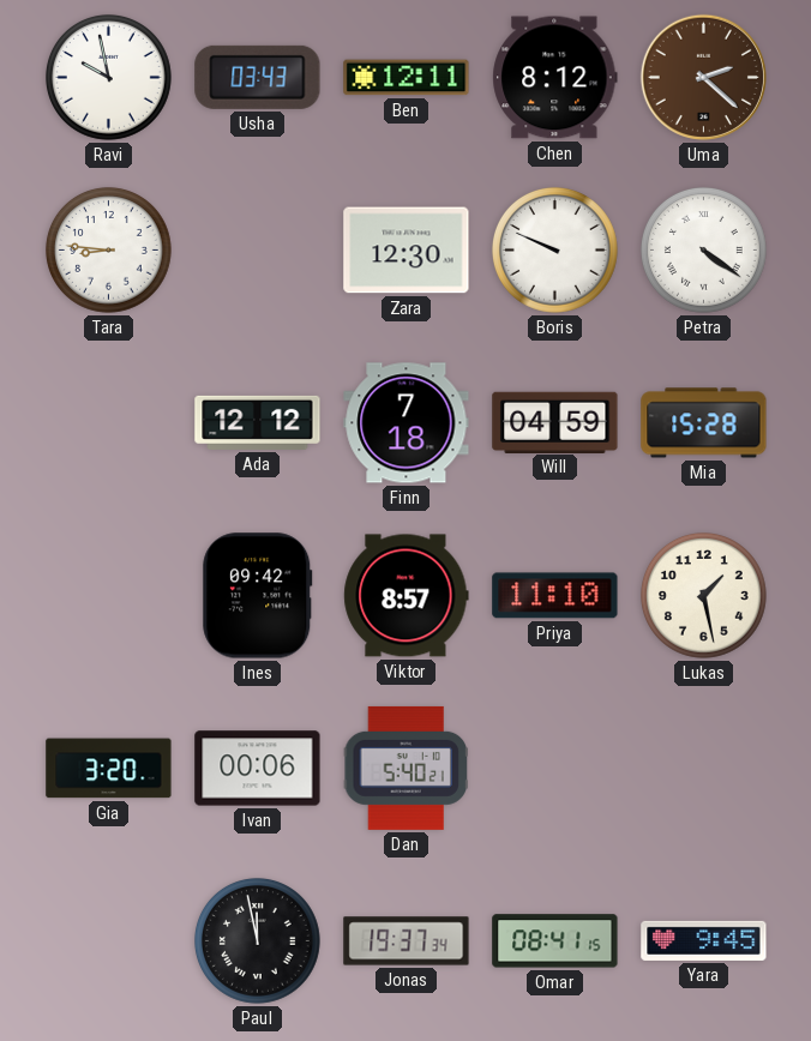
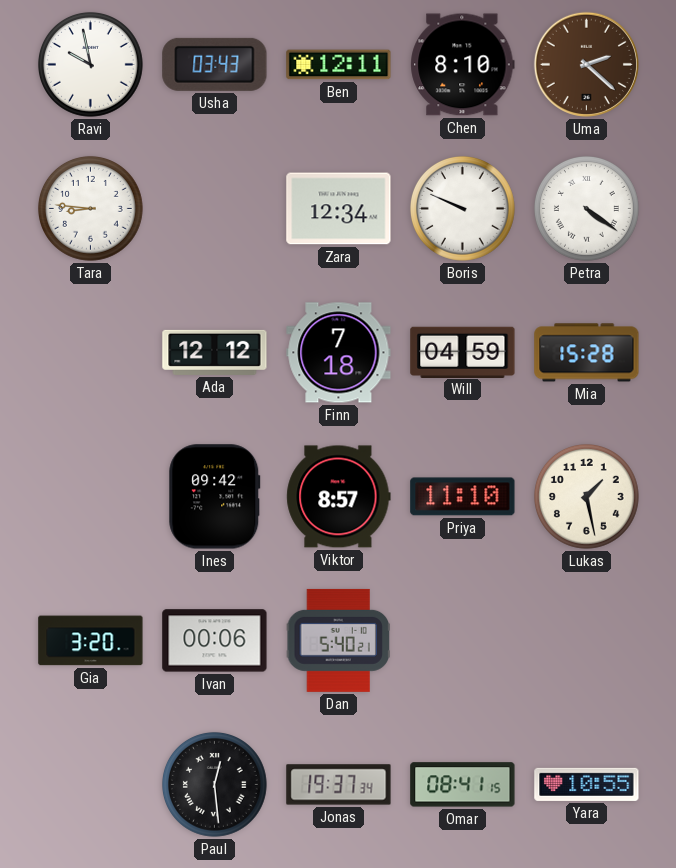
Chen: 8:12 -> 8:10
Zara: 12:30 -> 12:34
Paul: 11:58 -> 12:29
Yara: 9:45 -> 10:55
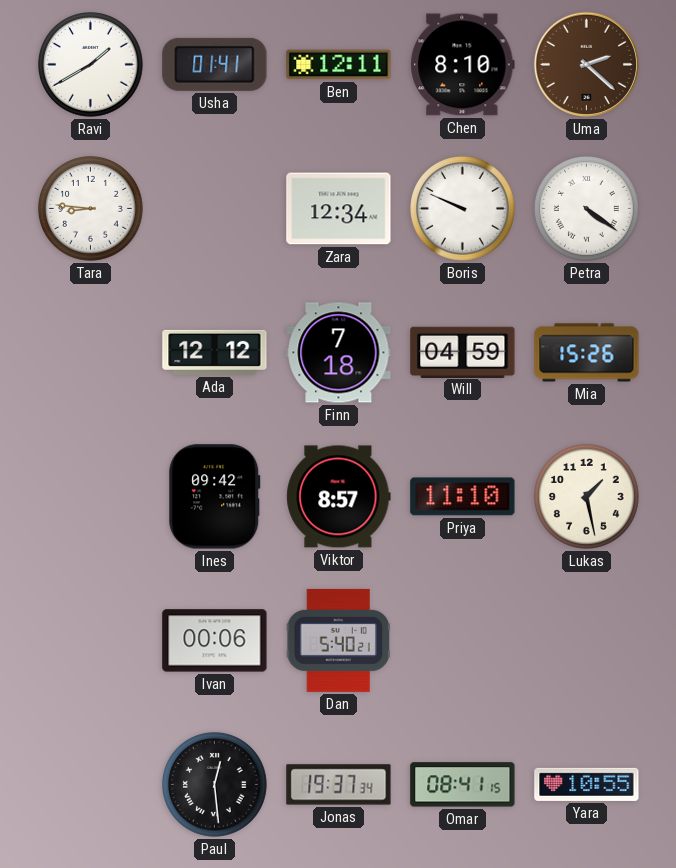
Ravi: 9:58 -> 1:40
Usha: 03:43 -> 01:41
Mia: 15:28 -> 15:26
Gia: 3:20 -> none
